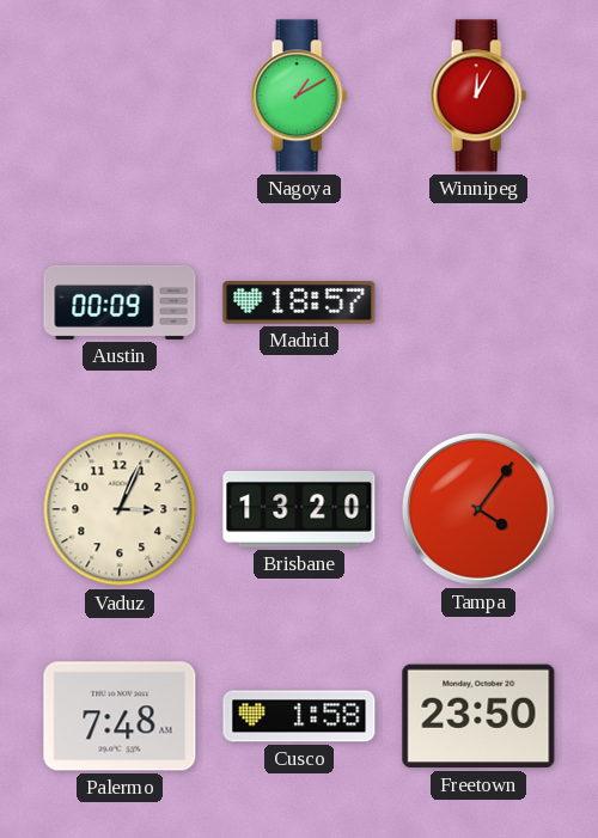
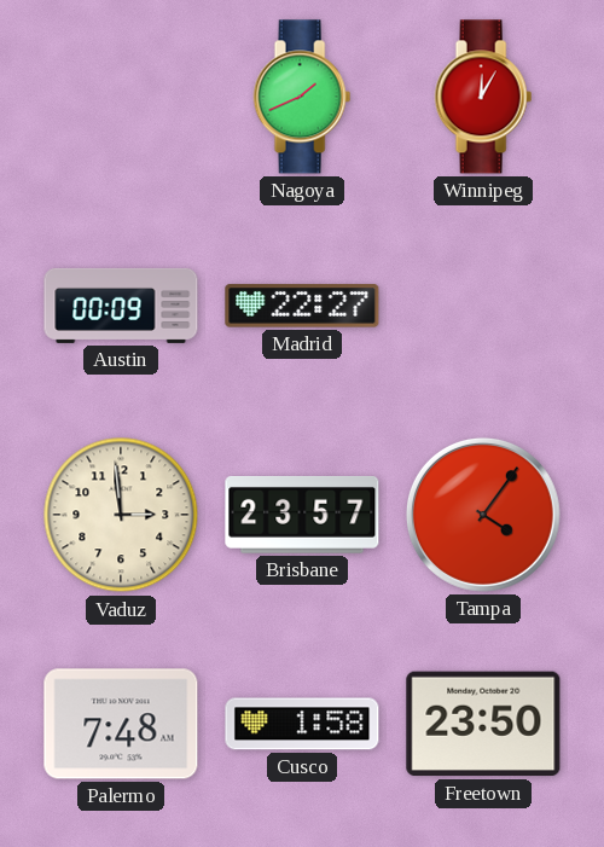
Nagoya: 1:10 -> 1:41
Madrid: 18:57 -> 22:27
Vaduz: 3:04 -> 2:59
Brisbane: 13:20 -> 23:57
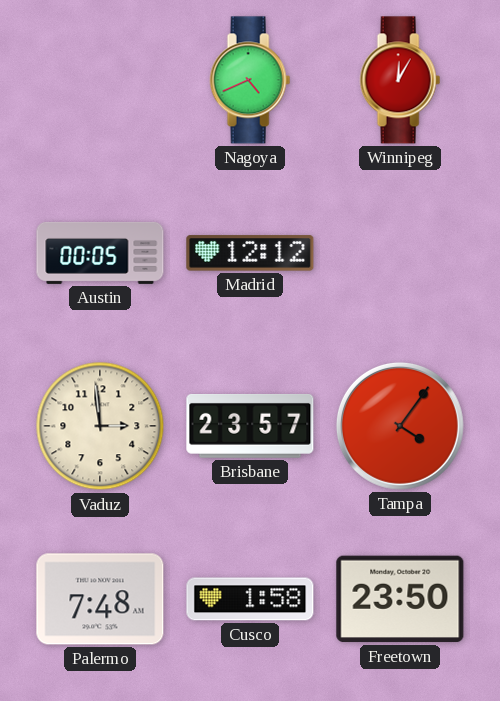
Nagoya: 1:41 -> 4:41
Austin: 00:09 -> 00:05
Madrid: 22:27 -> 12:12
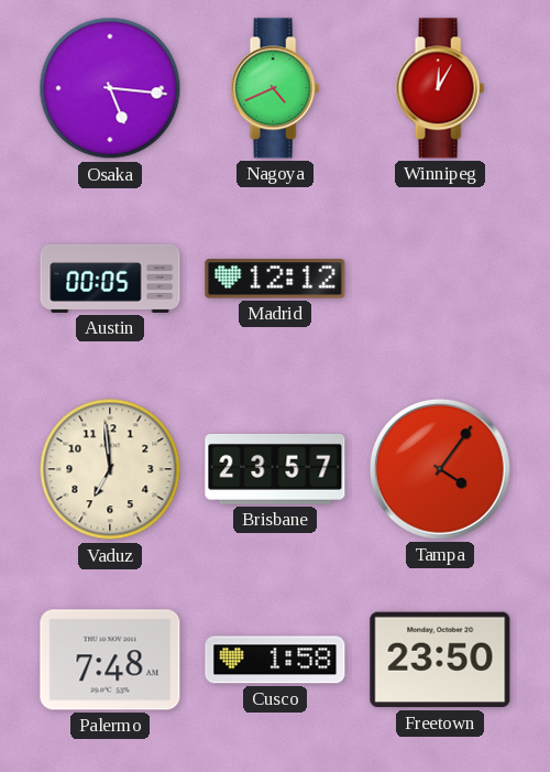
Osaka: none -> 5:16
Vaduz: 2:59 -> 6:59
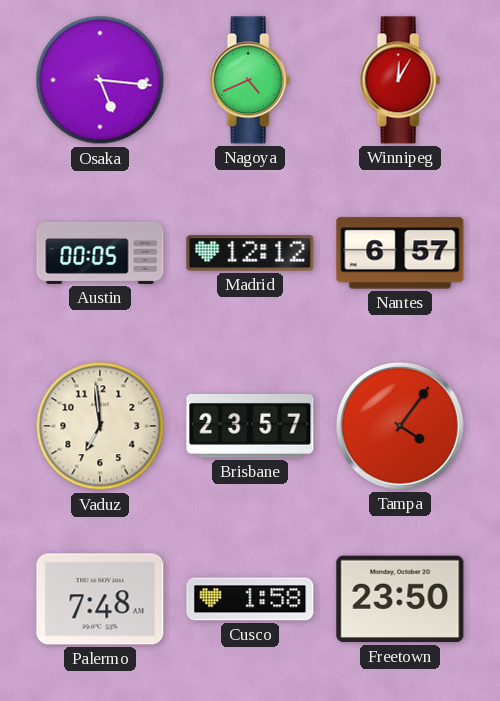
Nantes: none -> 6:57
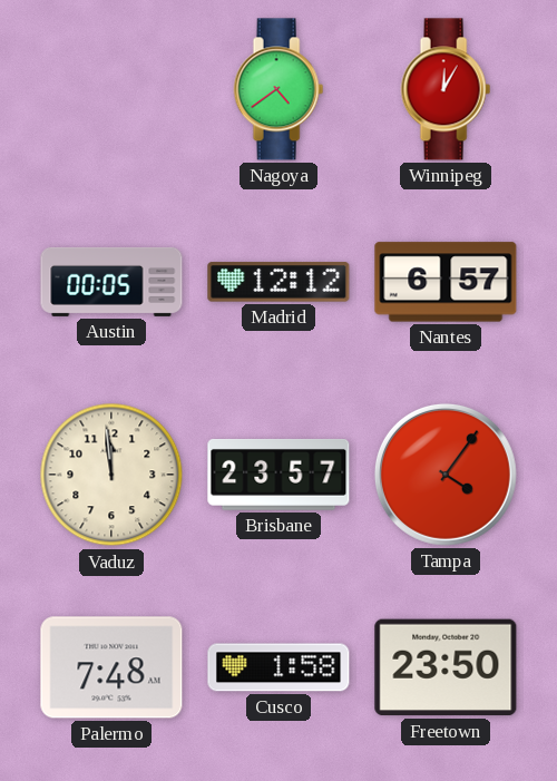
Osaka: 5:16 -> none
Nagoya: 4:41 -> 4:39
Vaduz: 6:59 -> 11:59
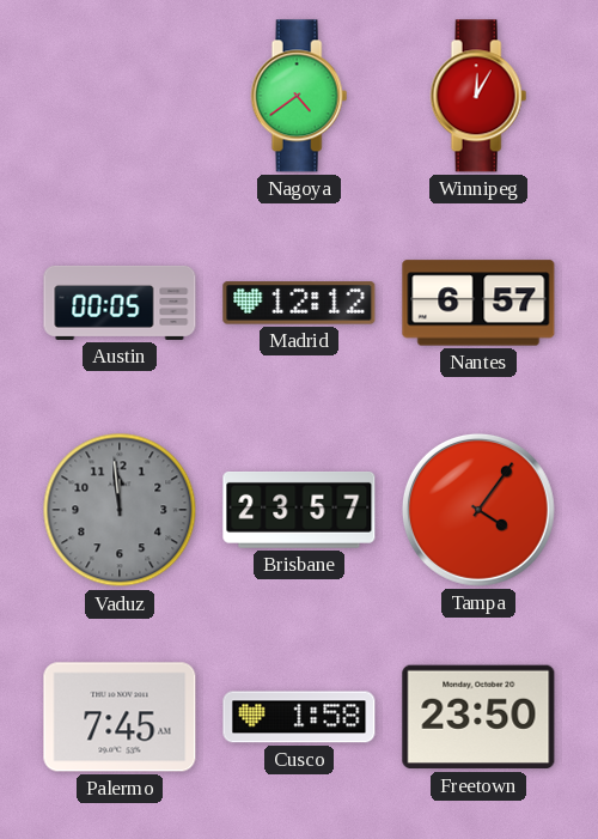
Vaduz dial: cream -> grey
Palermo: 7:48 -> 7:45
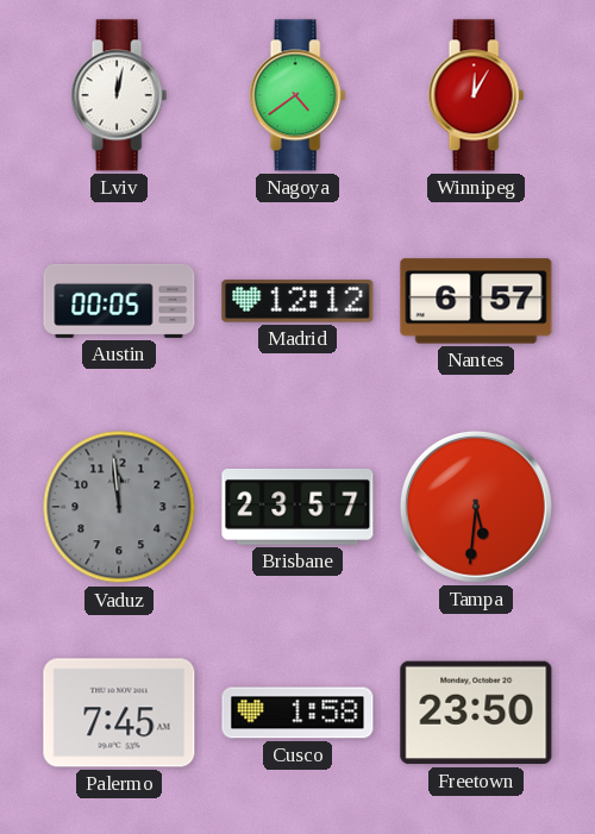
Lviv: none -> 12:02
Tampa: 4:06 -> 5:31
